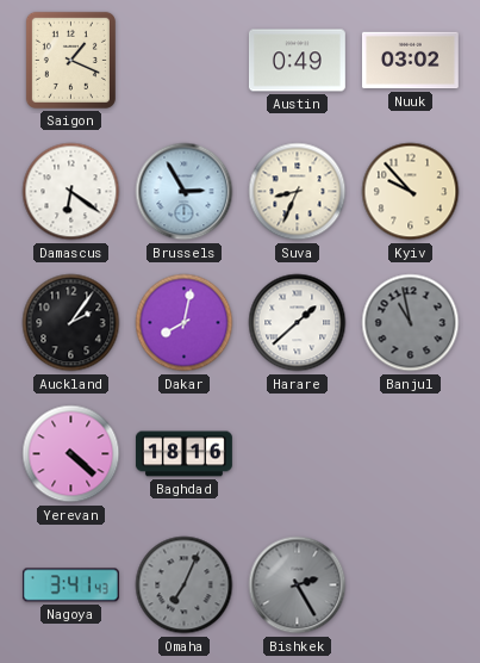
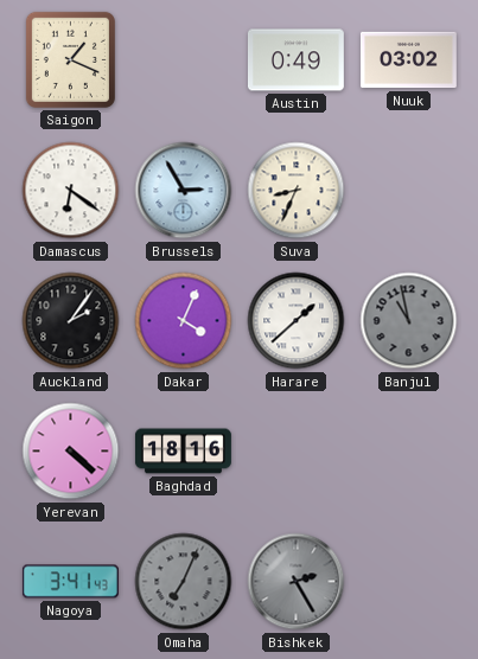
Kyiv: 9:53 -> none
Dakar: 8:02 -> 4:04
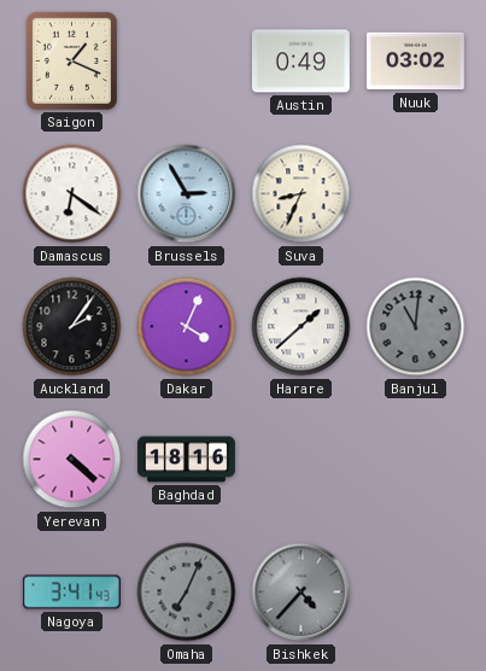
Banjul: 10:58 -> 11:01
Bishkek: 2:25 -> 4:37
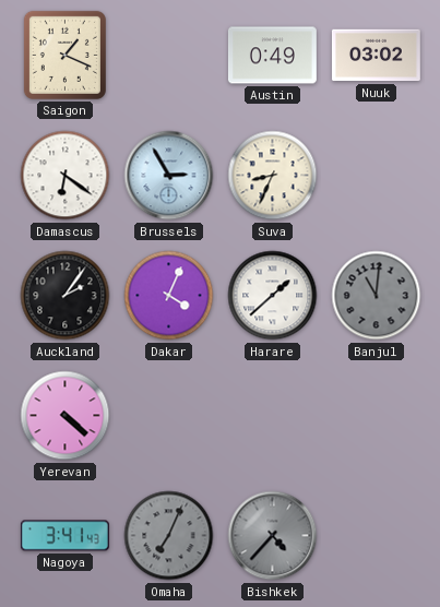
Baghdad: 18:16 -> none
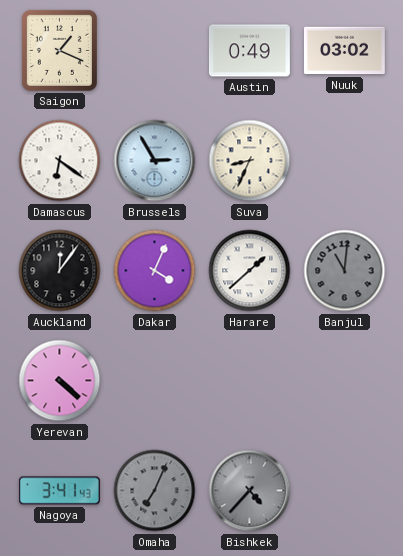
Auckland: 2:06 -> 12:06
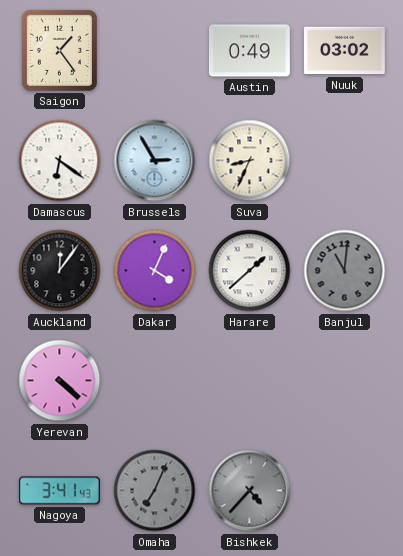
Saigon: 1:19 -> 1:24
